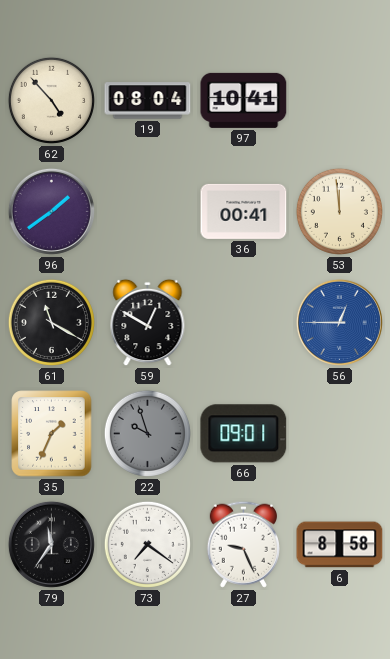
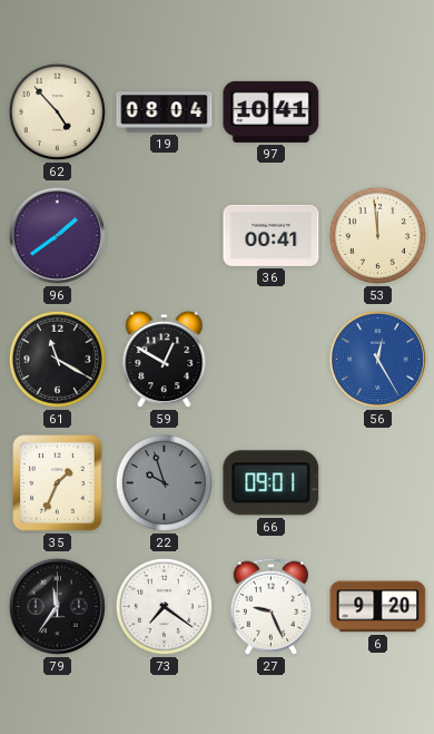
56: 12:45 -> 12:25
6: 8:58 -> 9:20
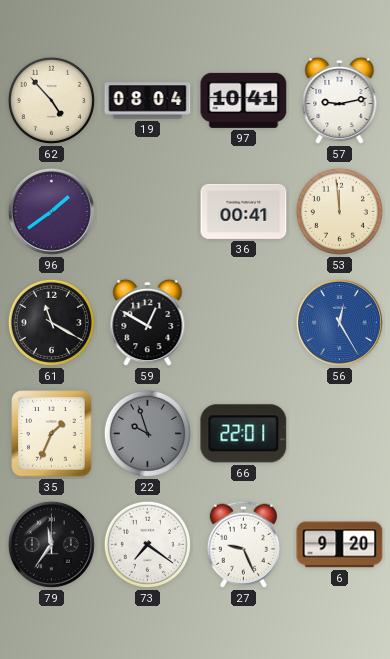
57: none -> 9:13
66: 09:01 -> 22:01
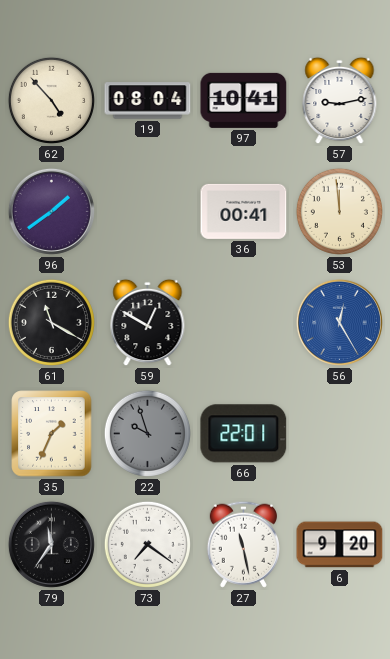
27: 9:26 -> 11:28
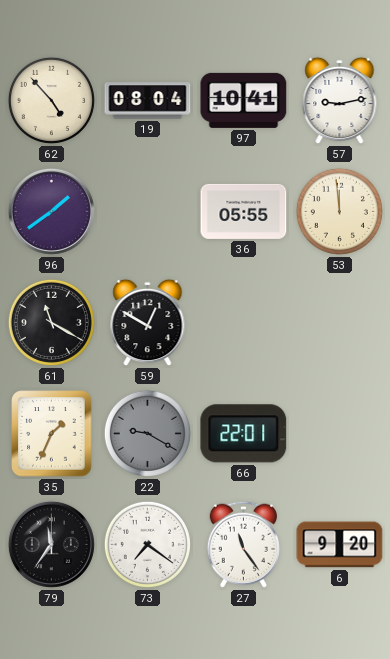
36: 00:41 -> 05:55
56: 12:25 -> none
22: 9:57 -> 9:20
27: 11:28 -> 11:24
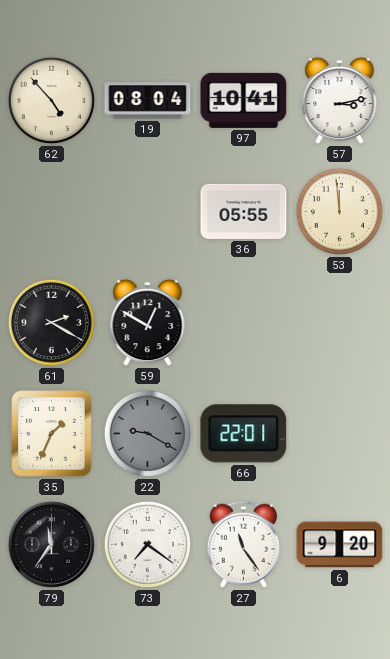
57: 9:13 -> 3:13
96: 1:39 -> none
61: 11:20 -> 2:20
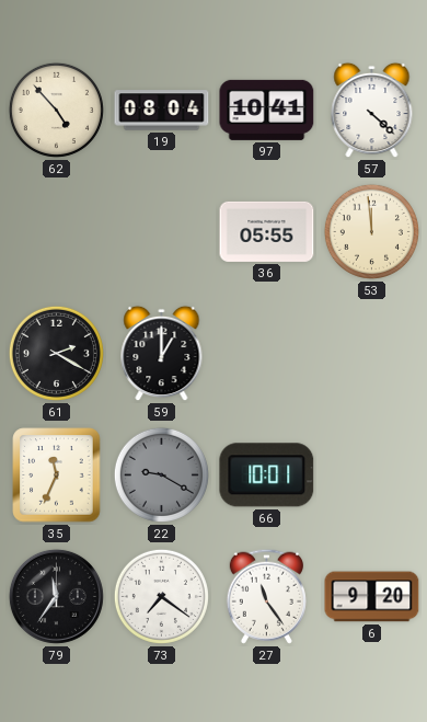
57: 3:13 -> 4:22
59: 12:50 -> 1:00
35: 1:34 -> 11:34
66: 22:01 -> 10:01
